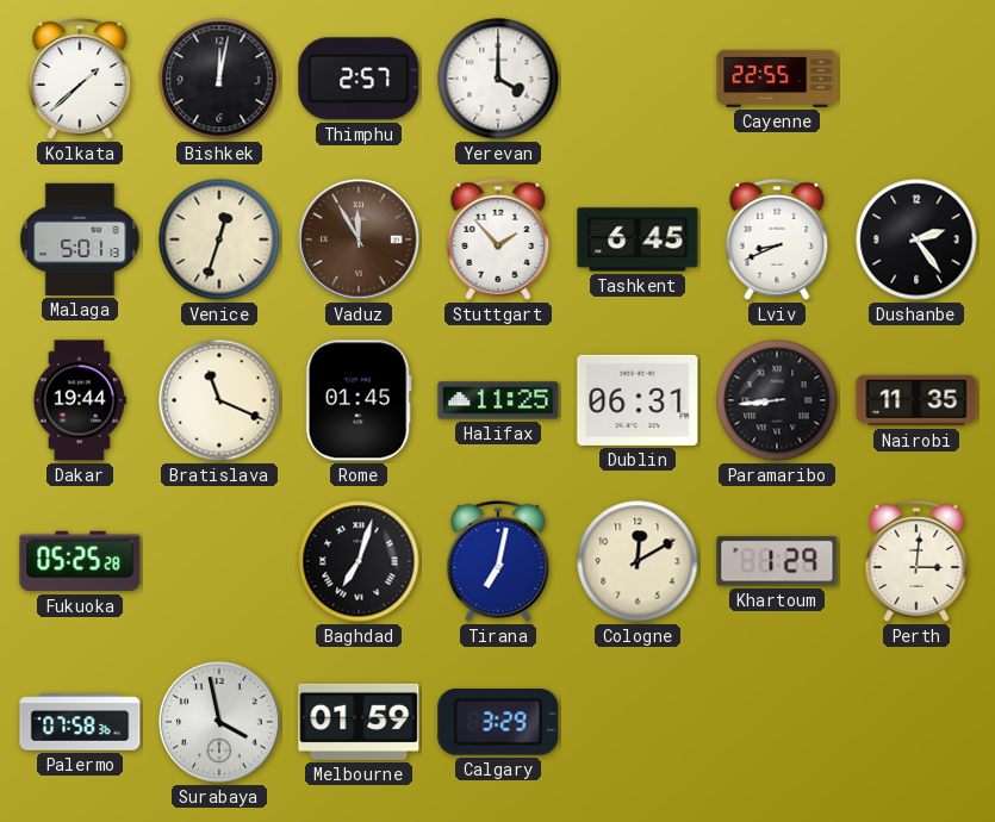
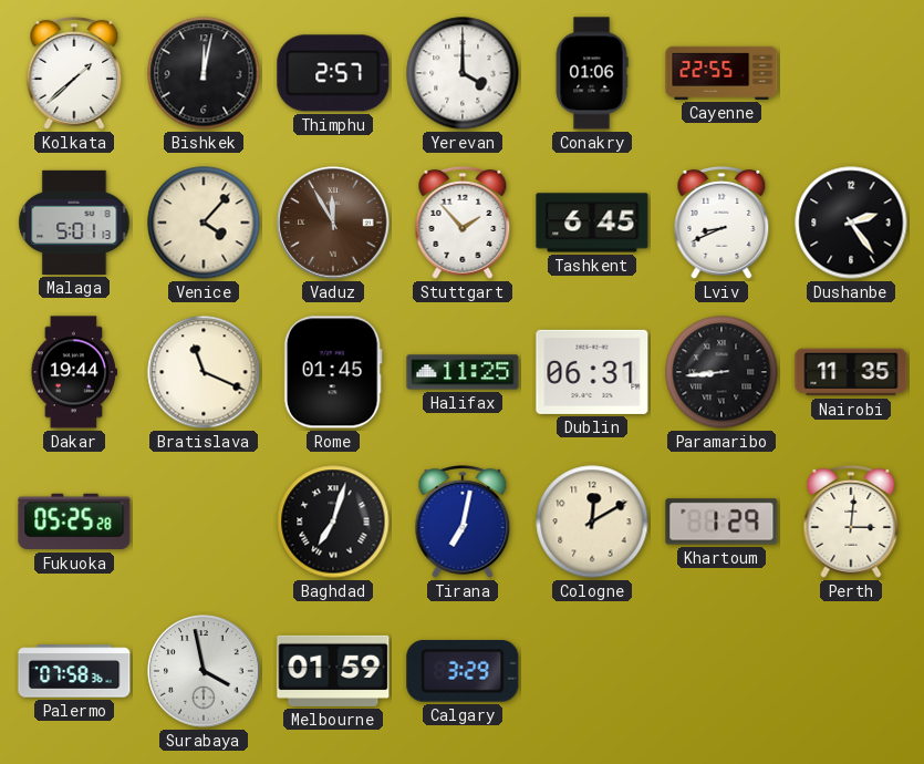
Conakry: none -> 01:06
Venice: 12:33 -> 4:07
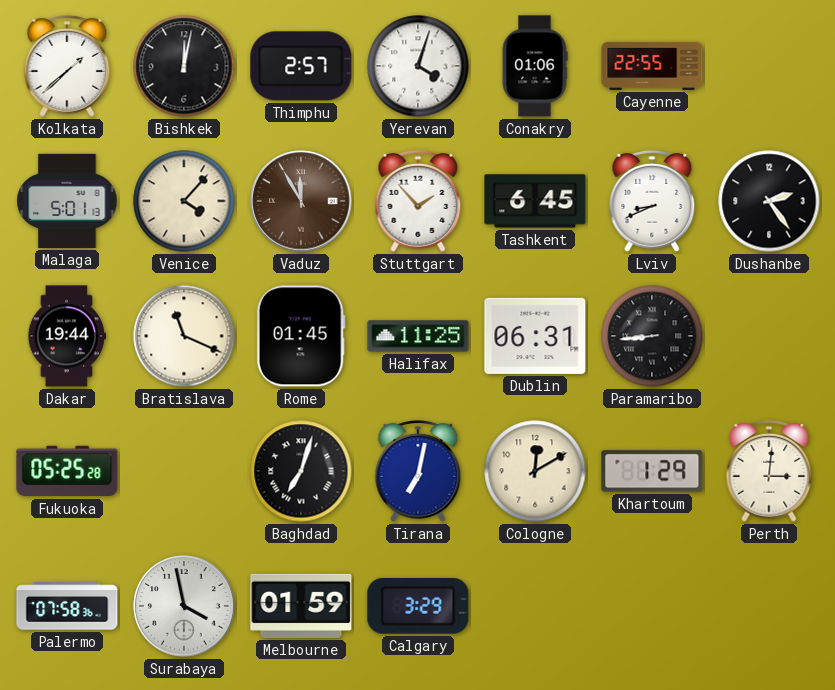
Yerevan: 4:00 -> 4:03
Nairobi: 11:35 -> none
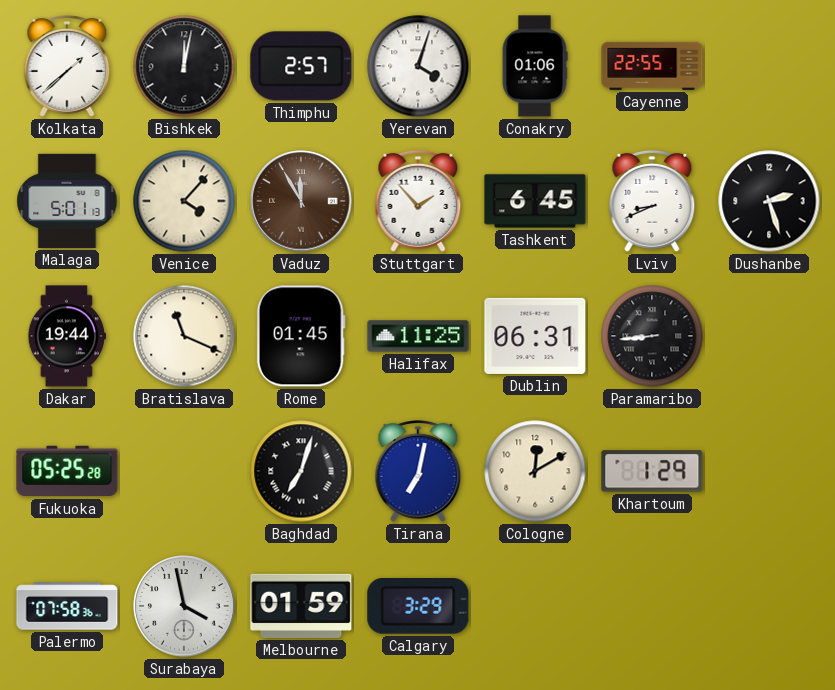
Dushanbe: 2:24 -> 2:27
Perth: 3:01 -> none
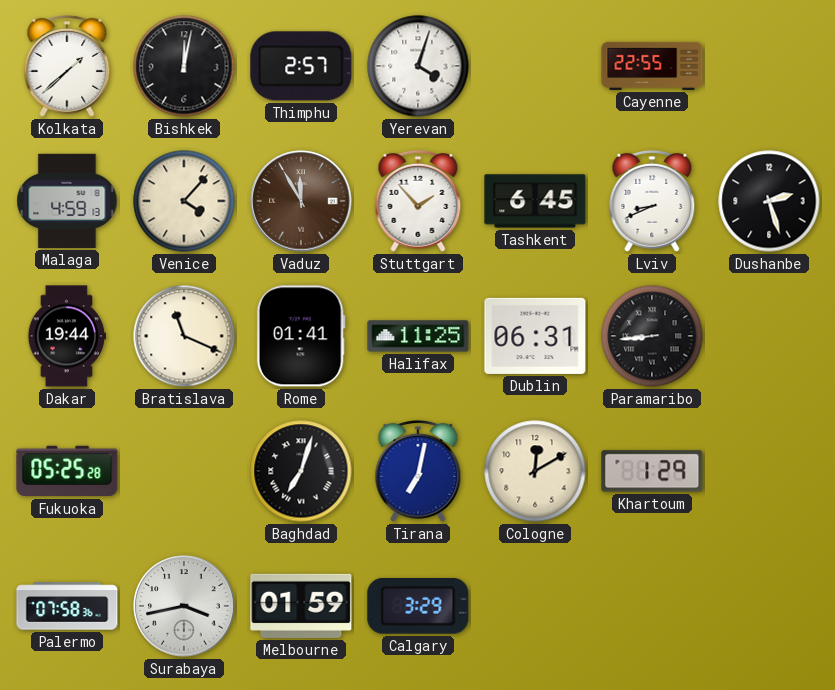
Conakry: 01:06 -> none
Malaga: 5:01 -> 4:59
Rome: 01:45 -> 01:41
Surabaya: 3:58 -> 3:43
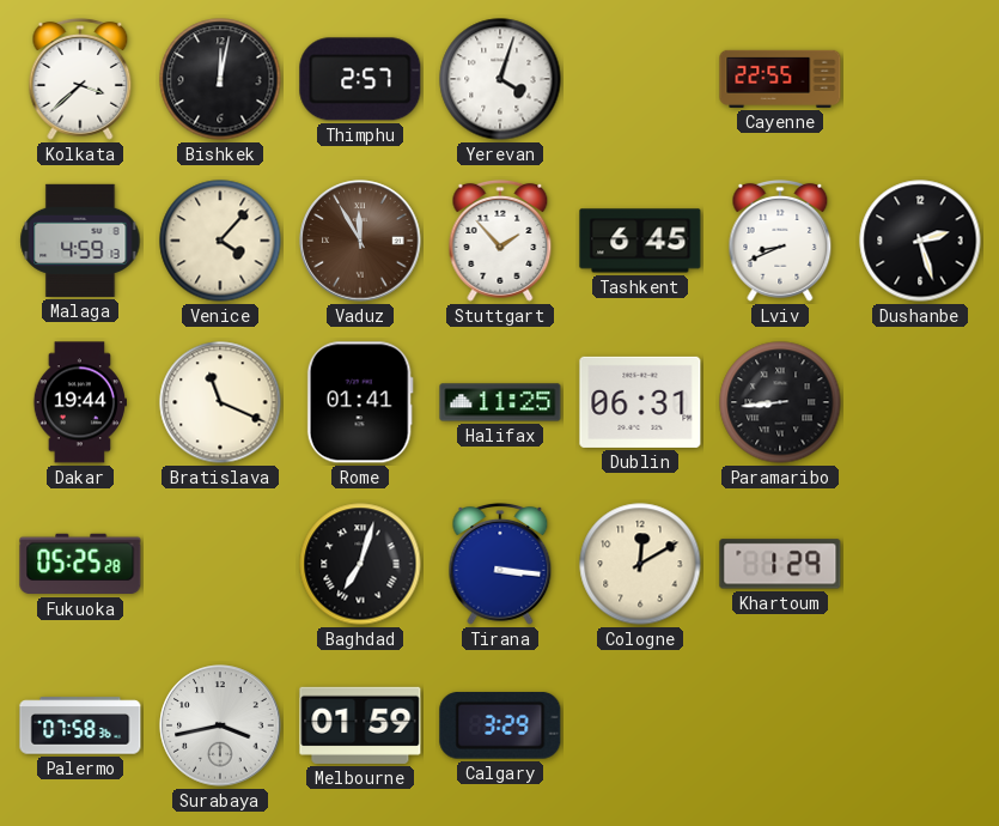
Kolkata: 1:38 -> 3:38
Tirana: 7:02 -> 3:16
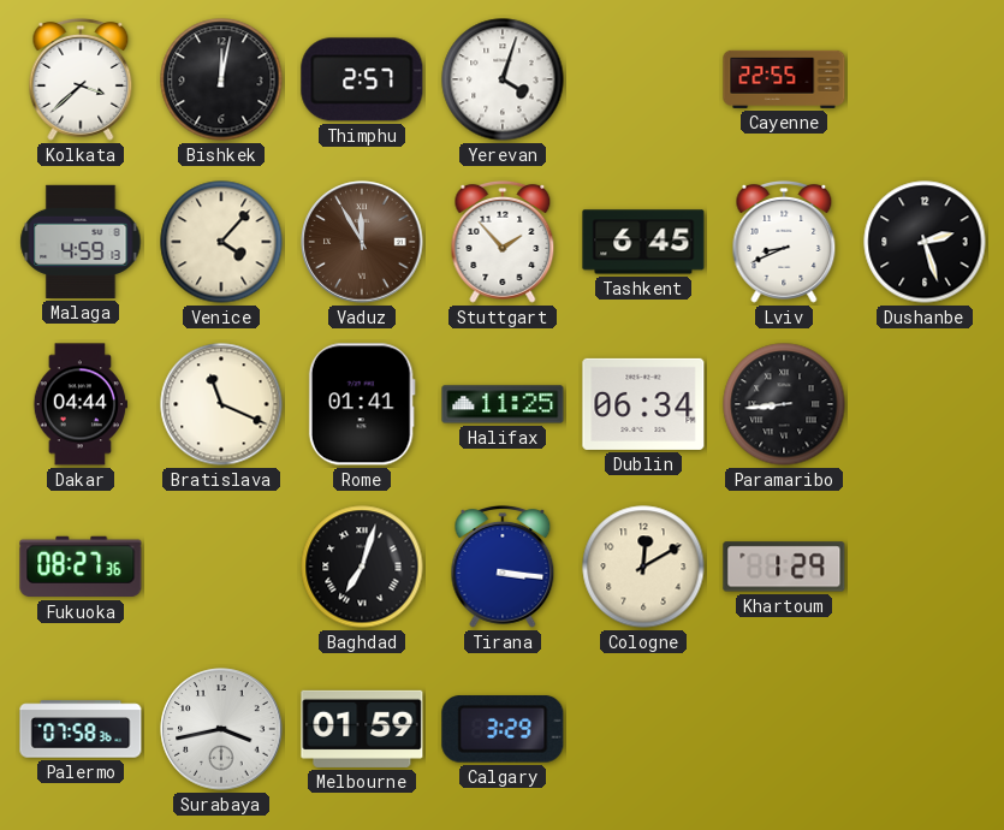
Dakar: 19:44 -> 04:44
Dublin: 06:31 -> 06:34
Fukuoka: 05:25 -> 08:27
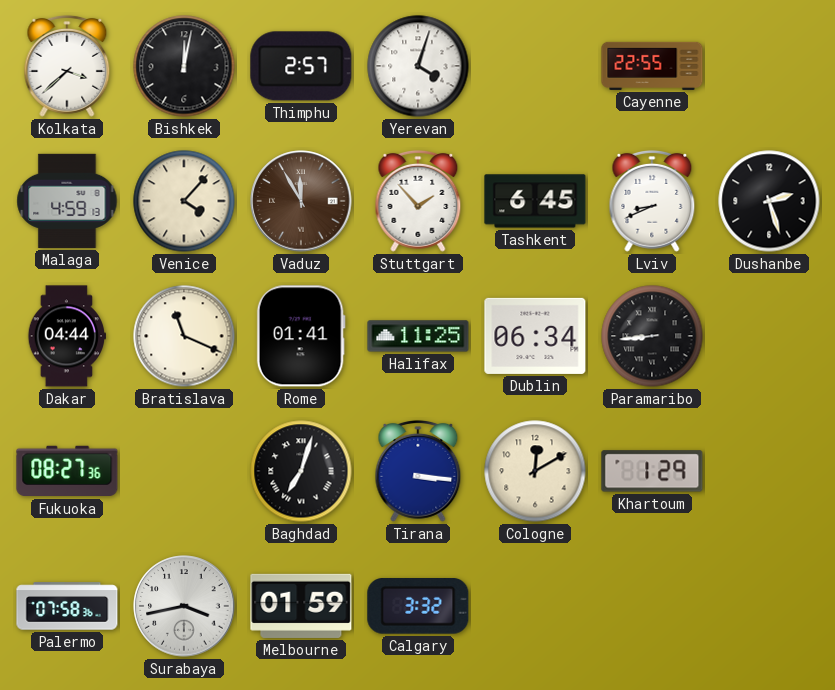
Calgary: 3:29 -> 3:32
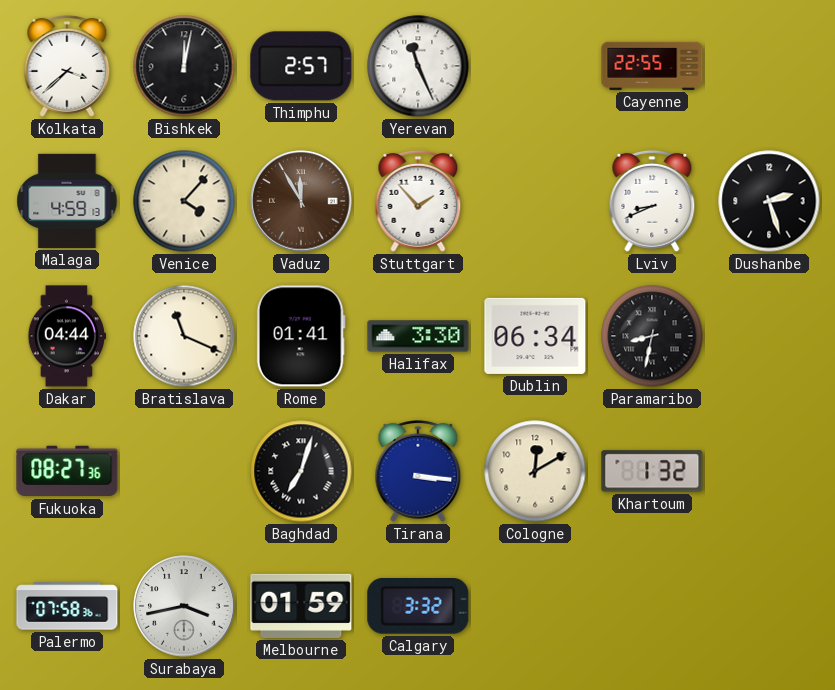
Yerevan: 4:03 -> 11:26
Tashkent: 6:45 -> none
Halifax: 11:25 -> 3:30
Paramaribo: 8:44 -> 8:32
Khartoum: 1:29 -> 1:32
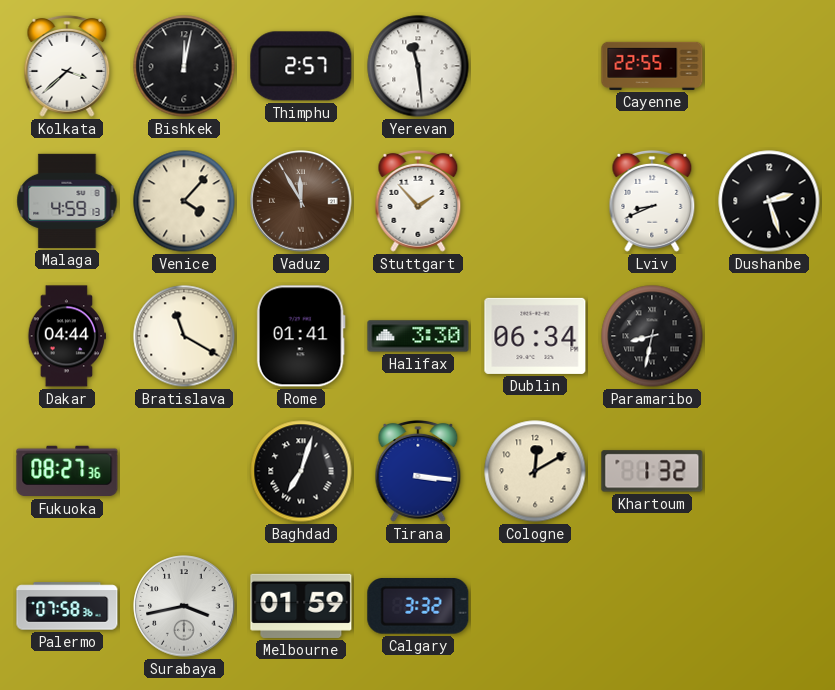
Yerevan: 11:26 -> 11:29
Bratislava: 11:19 -> 11:20
